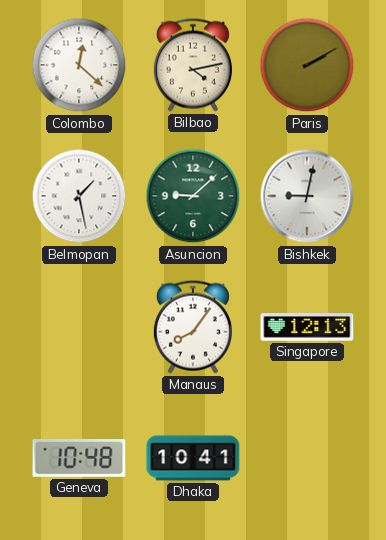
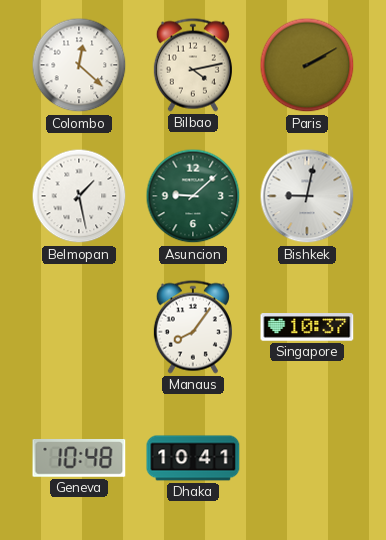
Singapore: 12:13 -> 10:37
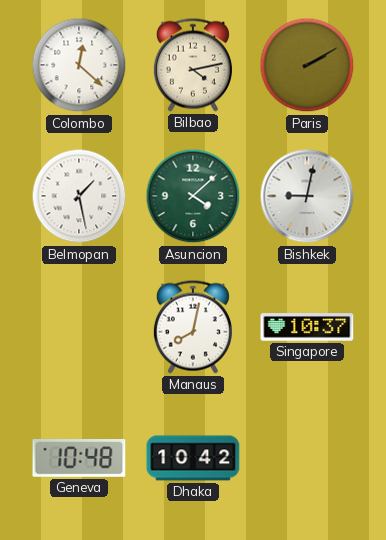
Asuncion: 9:08 -> 4:08
Manaus: 8:06 -> 8:02
Dhaka: 10:41 -> 10:42
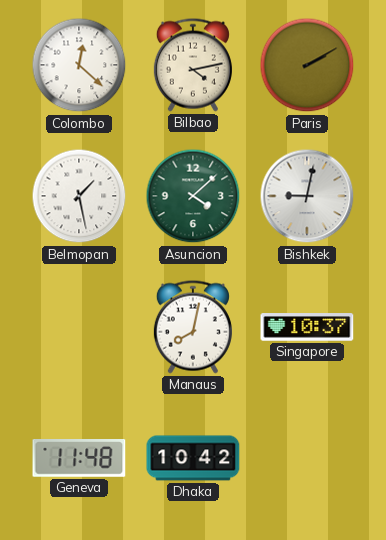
Geneva: 10:48 -> 11:48
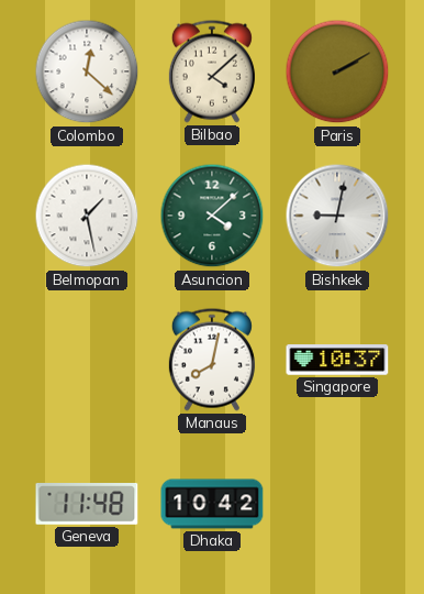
Bilbao: 4:13 -> 4:08
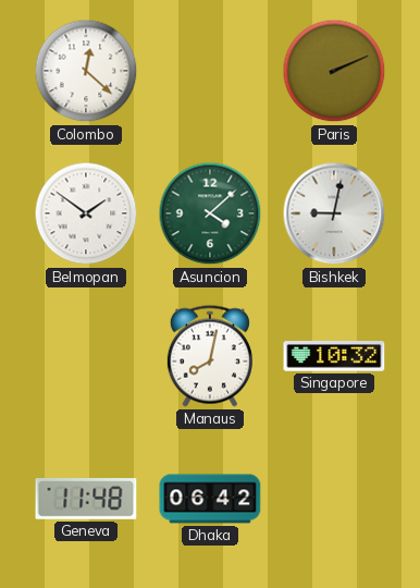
Bilbao: 4:08 -> none
Paris: 2:10 -> 2:11
Belmopan: 1:28 -> 1:51
Singapore: 10:37 -> 10:32
Dhaka: 10:42 -> 06:42
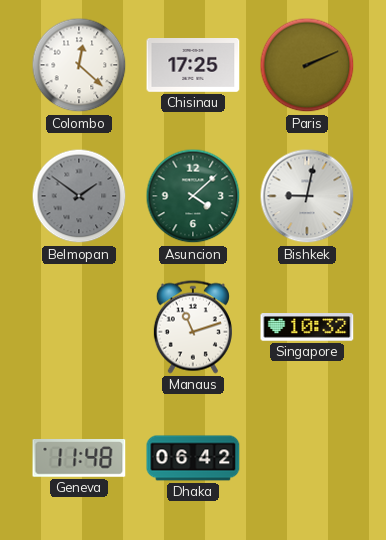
Chisinau: none -> 17:25
Belmopan dial: white -> grey
Manaus: 8:02 -> 11:12
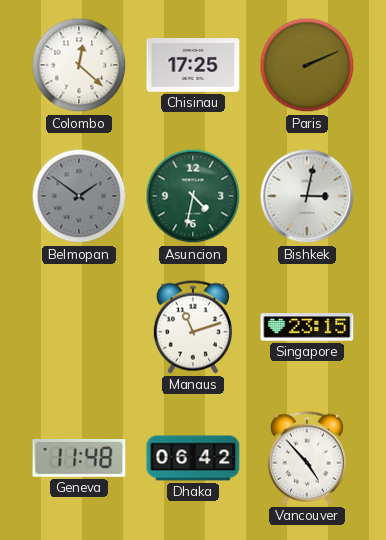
Asuncion: 4:08 -> 4:32
Bishkek: 9:02 -> 3:02
Singapore: 10:32 -> 23:15
Vancouver: none -> 4:53
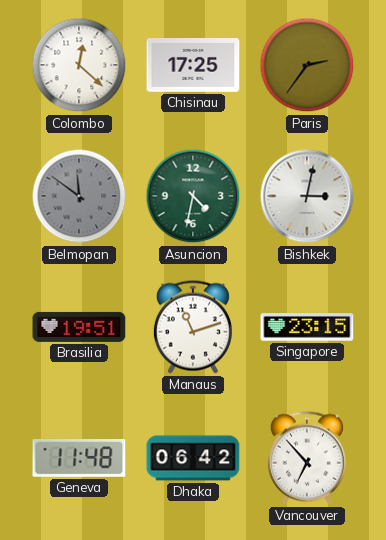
Paris: 2:11 -> 2:36
Belmopan: 1:51 -> 11:51
Brasilia: none -> 19:51
Vancouver: 4:53 -> 6:53
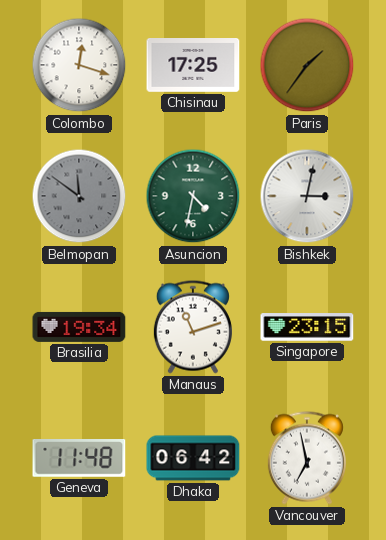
Colombo: 12:22 -> 12:18
Paris: 2:36 -> 1:36
Brasilia: 19:51 -> 19:34
Vancouver: 6:53 -> 6:58
